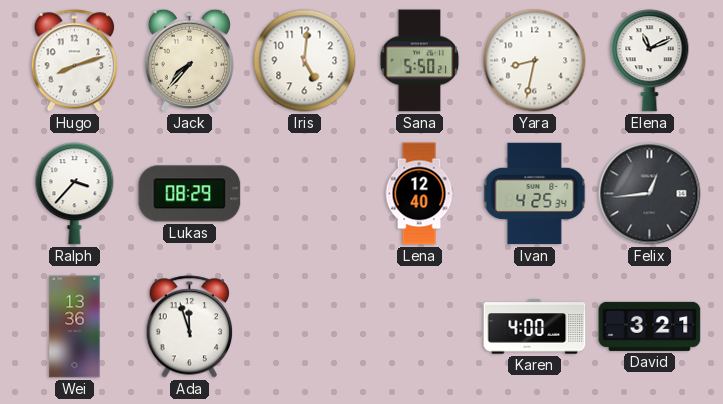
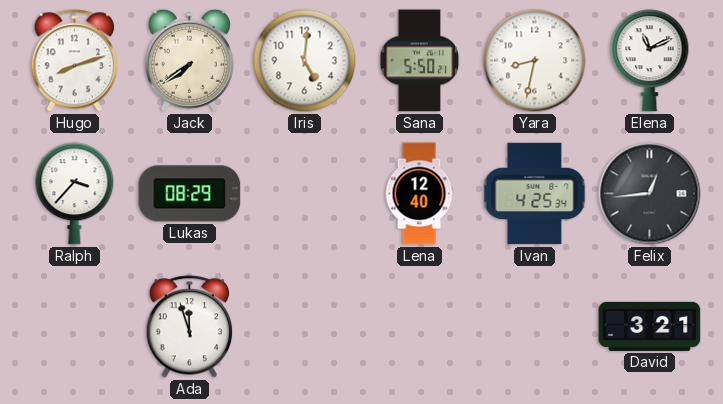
Jack: 7:37 -> 7:39
Wei: 13:36 -> none
Karen: 4:00 -> none
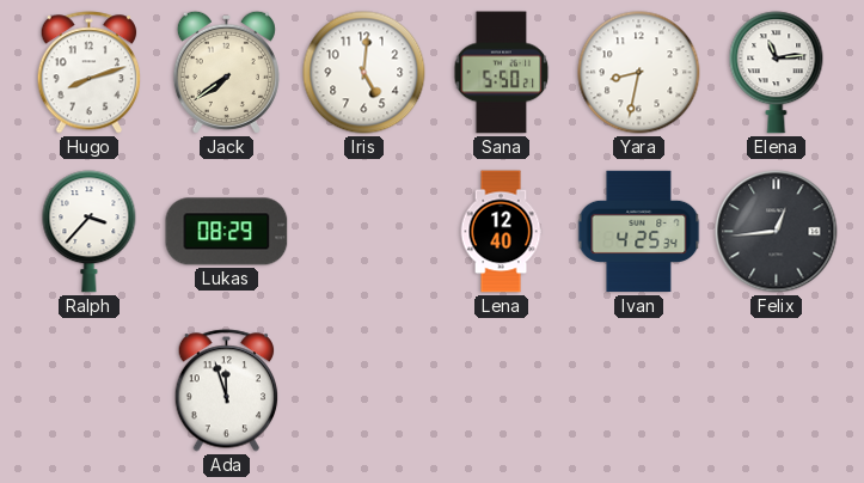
Elena: 11:11 -> 11:14
David: 3:21 -> none
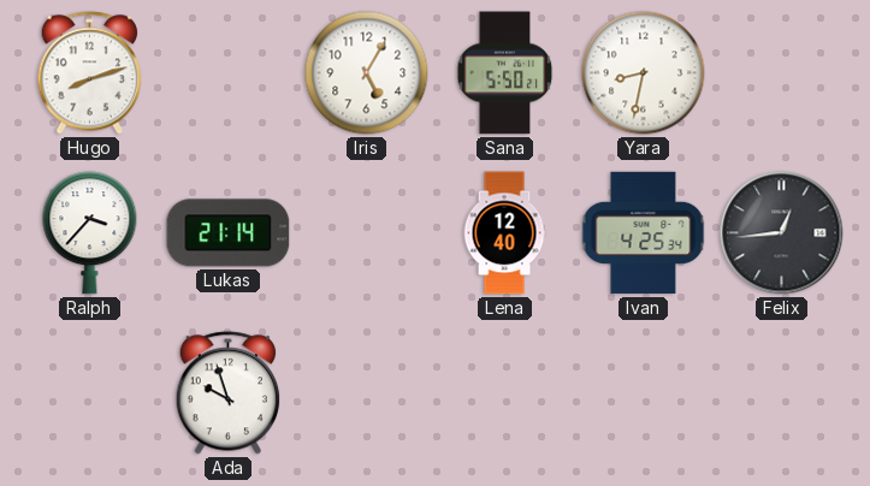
Jack: 7:39 -> none
Iris: 5:01 -> 5:05
Elena: 11:14 -> none
Lukas: 08:29 -> 21:14
Ada: 11:57 -> 9:57
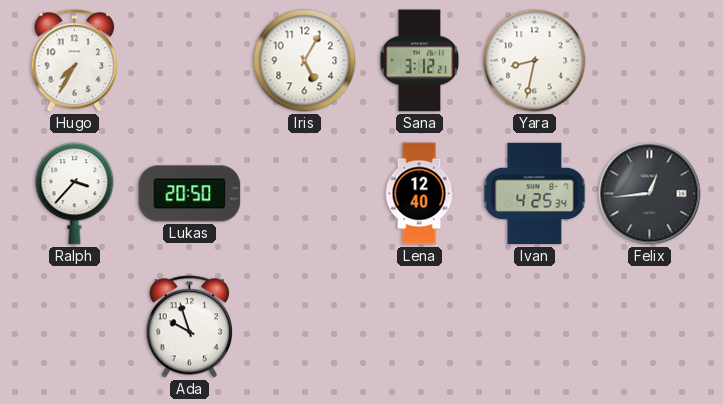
Hugo: 8:12 -> 7:35
Sana: 5:50 -> 3:12
Lukas: 21:14 -> 20:50
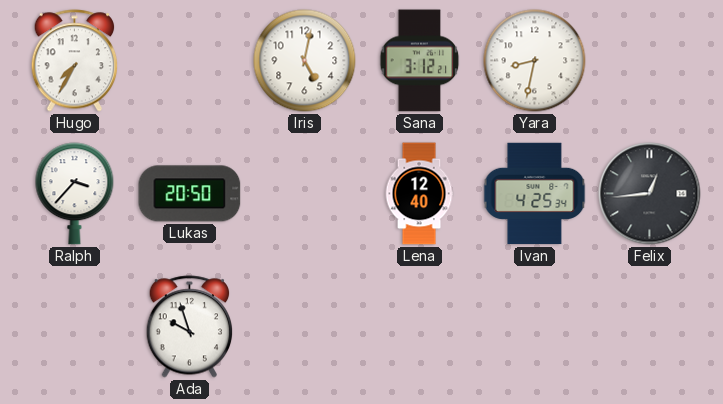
Iris: 5:05 -> 5:02
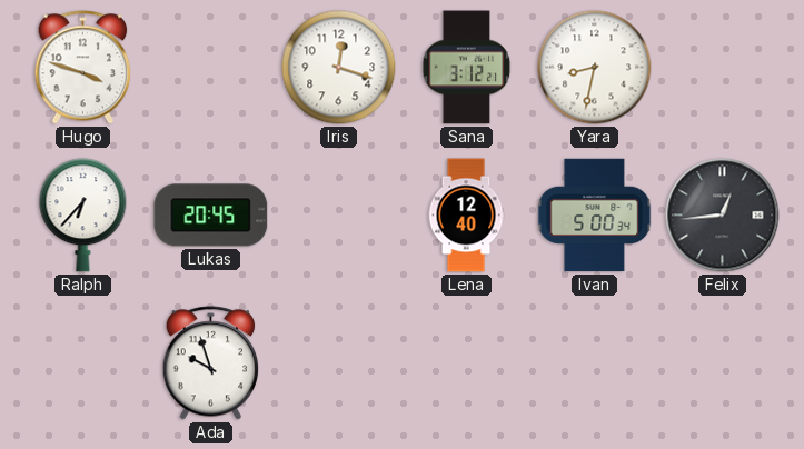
Hugo: 7:35 -> 3:48
Iris: 5:02 -> 12:18
Ralph: 3:37 -> 6:37
Lukas: 20:50 -> 20:45
Ivan: 4:25 -> 5:00
